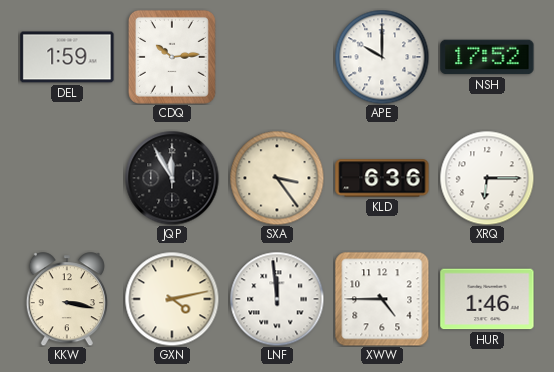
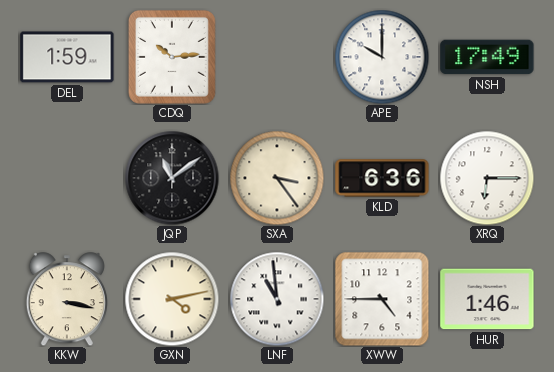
NSH: 17:52 -> 17:49
JQP: 11:55 -> 11:09
LNF: 11:59 -> 10:59
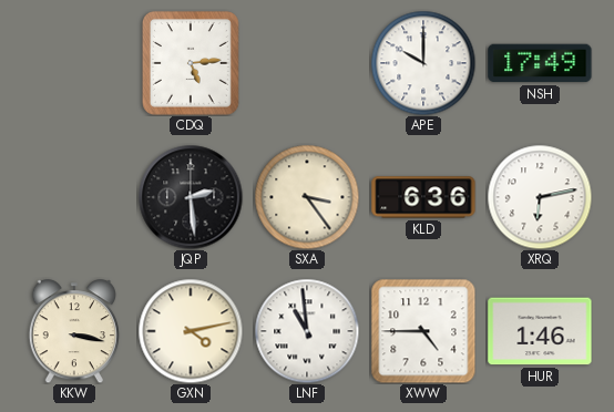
DEL: 1:59 -> none
CDQ: 10:14 -> 5:14
JQP: 11:09 -> 2:29
XRQ: 6:15 -> 6:13
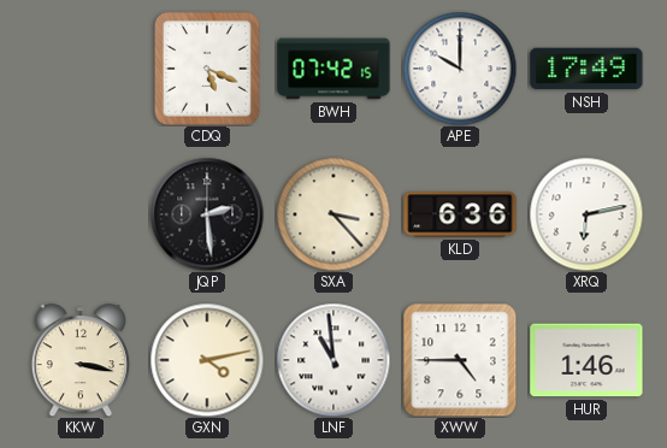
CDQ: 5:14 -> 5:19
BWH: none -> 07:42
SXA: 3:24 -> 3:23
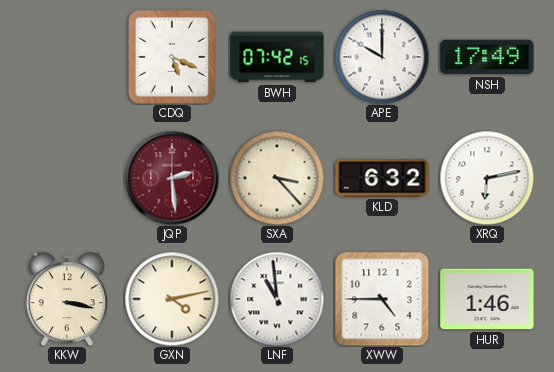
JQP dial: black -> burgundy
KLD: 6:36 -> 6:32
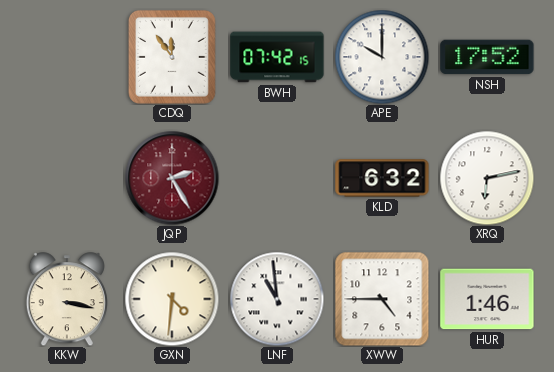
CDQ: 5:19 -> 11:54
NSH: 17:49 -> 17:52
JQP: 2:29 -> 2:25
SXA: 3:23 -> none
GXN: 4:13 -> 4:31
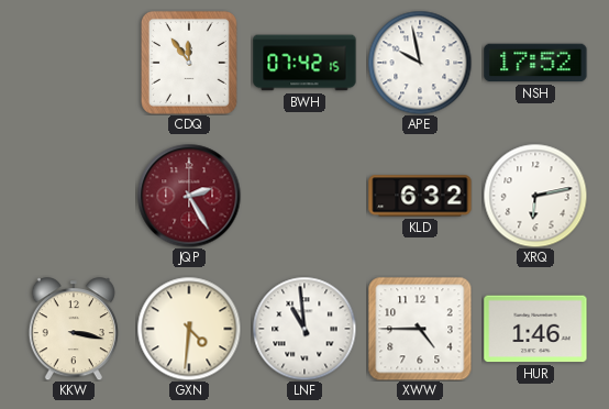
APE: 10:00 -> 9:58
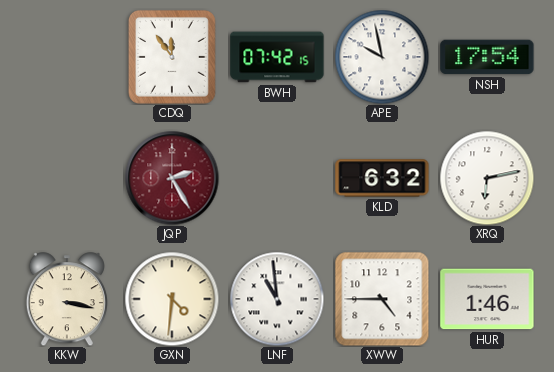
NSH: 17:52 -> 17:54
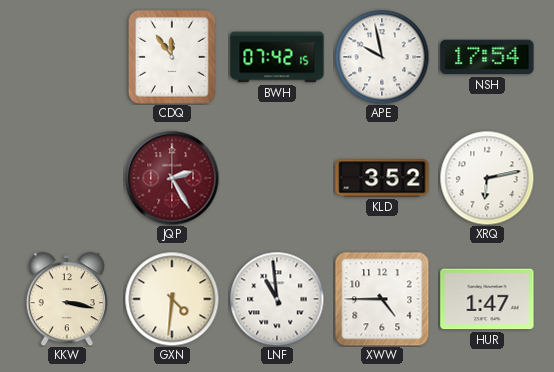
KLD: 6:32 -> 3:52
HUR: 1:46 -> 1:47
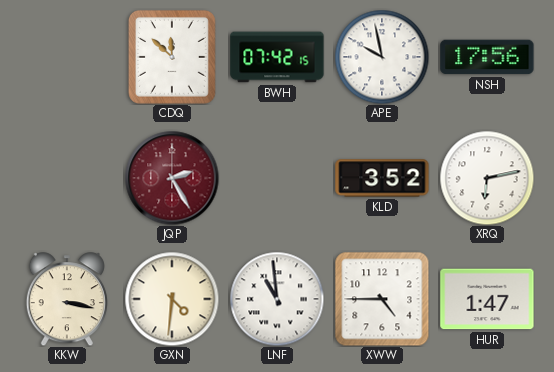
CDQ: 11:54 -> 11:52
NSH: 17:54 -> 17:56
